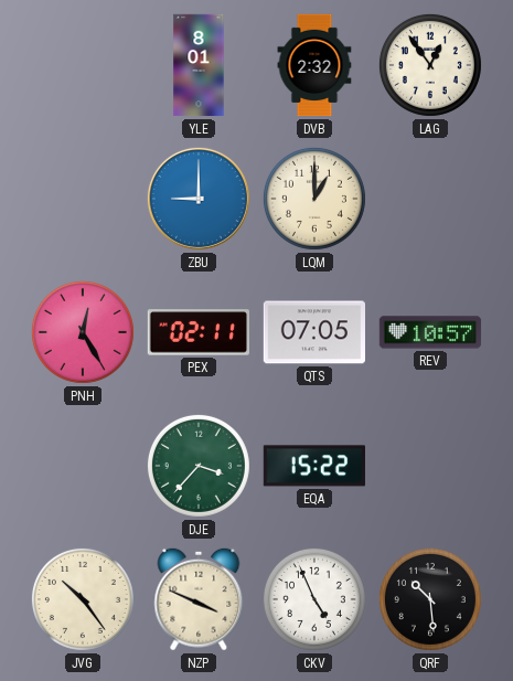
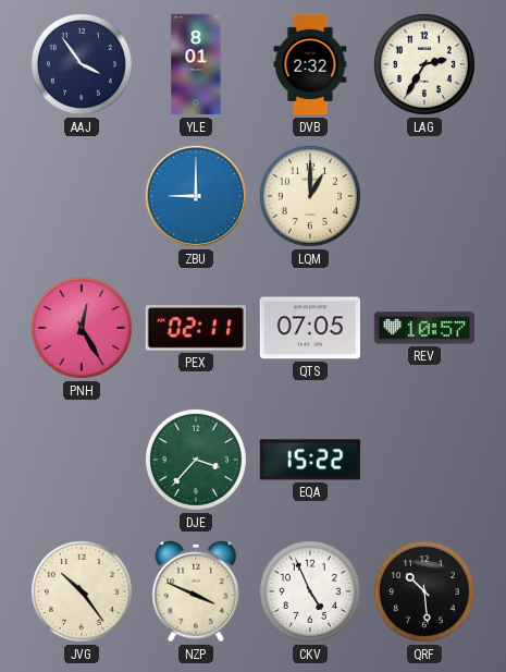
AAJ: none -> 3:54
LAG: 12:54 -> 2:35
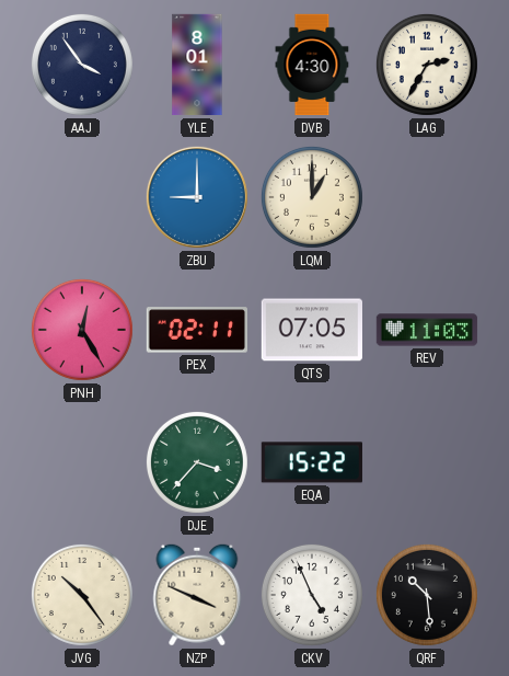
DVB: 2:32 -> 4:30
REV: 10:57 -> 11:03
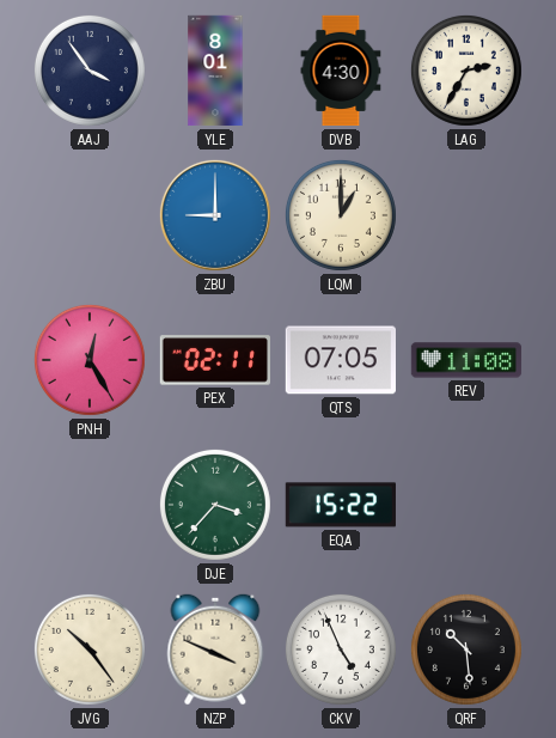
REV: 11:03 -> 11:08
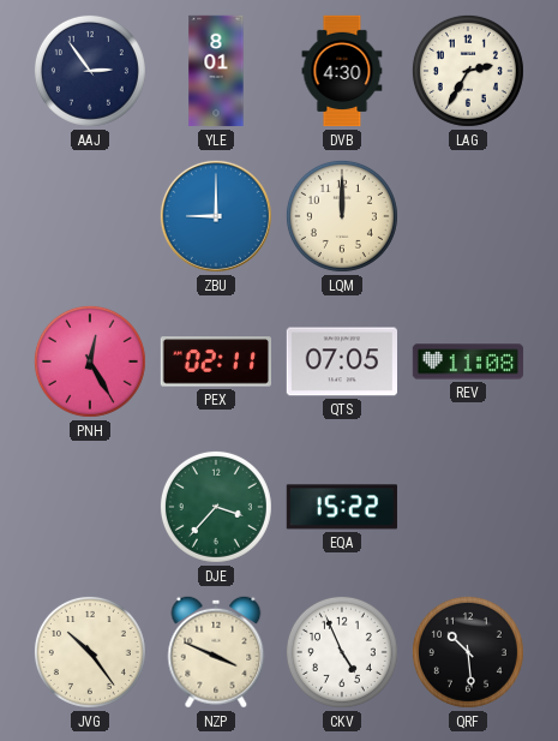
AAJ: 3:54 -> 2:54
LQM: 1:00 -> 12:00
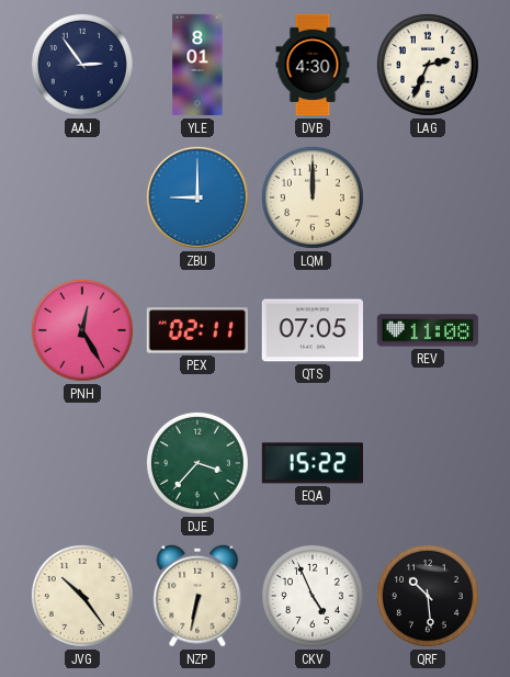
LAG: 2:35 -> 2:34
NZP: 3:49 -> 6:32
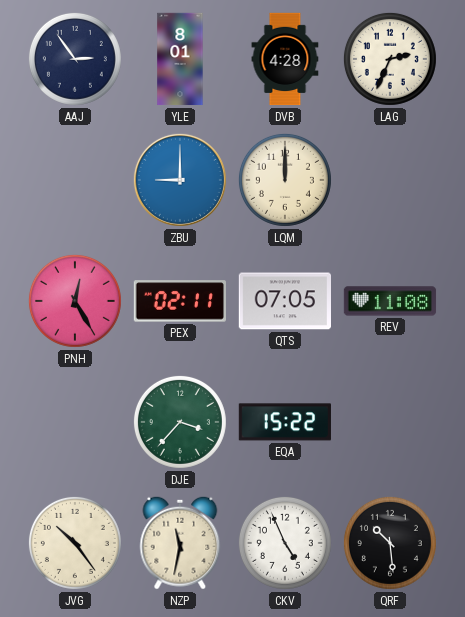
DVB: 4:30 -> 4:28
NZP: 6:32 -> 11:32
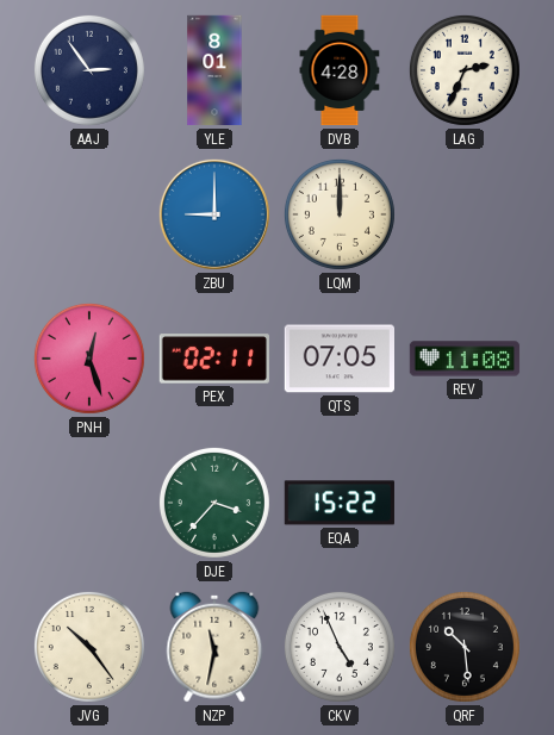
PNH: 12:25 -> 12:27
